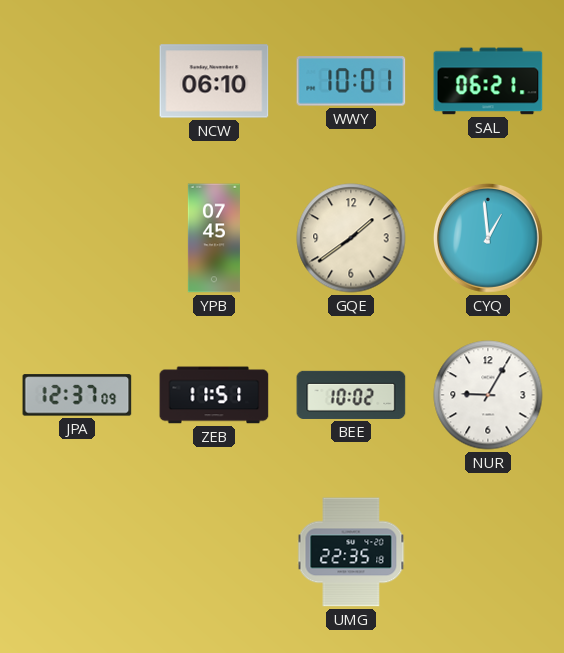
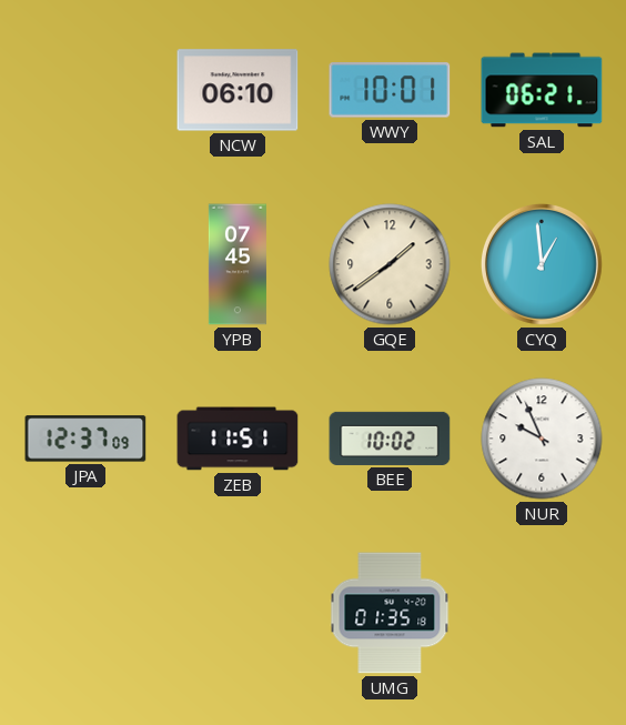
NUR: 9:05 -> 9:56
UMG: 22:35 -> 01:35
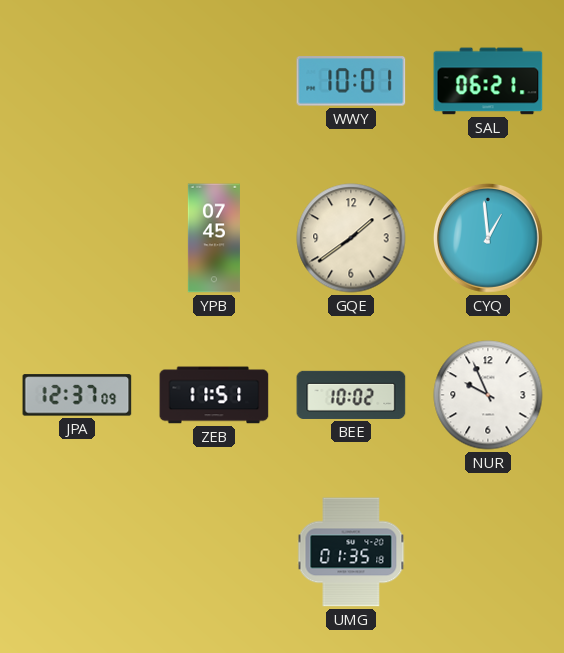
NCW: 06:10 -> none
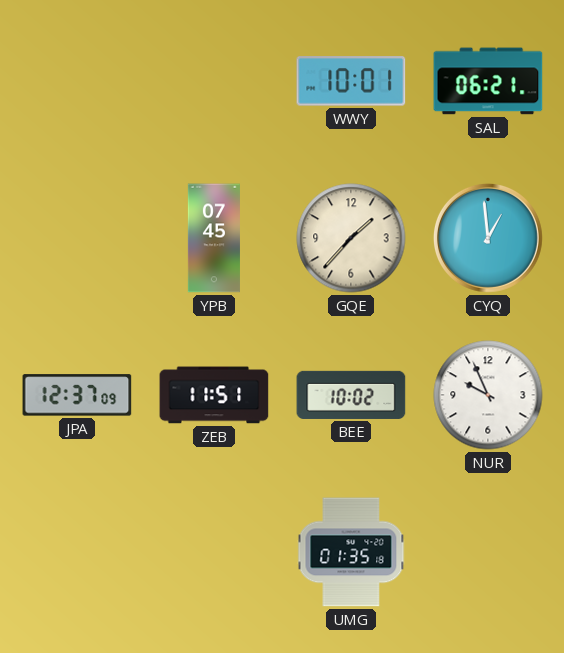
GQE: 1:39 -> 1:37
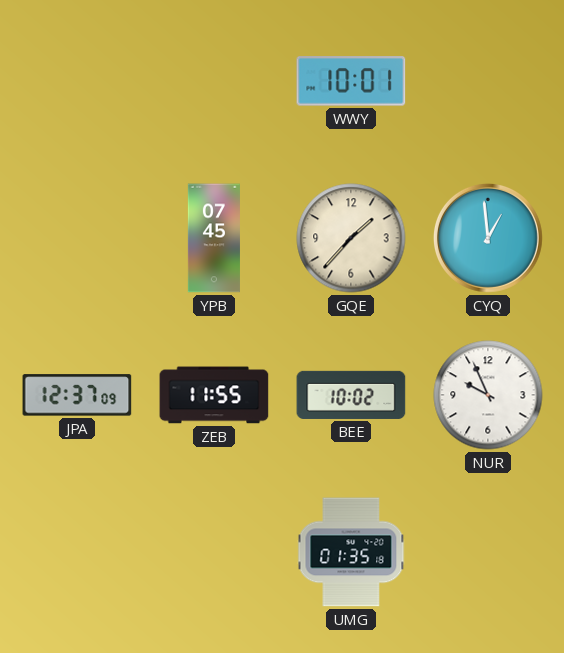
SAL: 06:21 -> none
ZEB: 11:51 -> 11:55
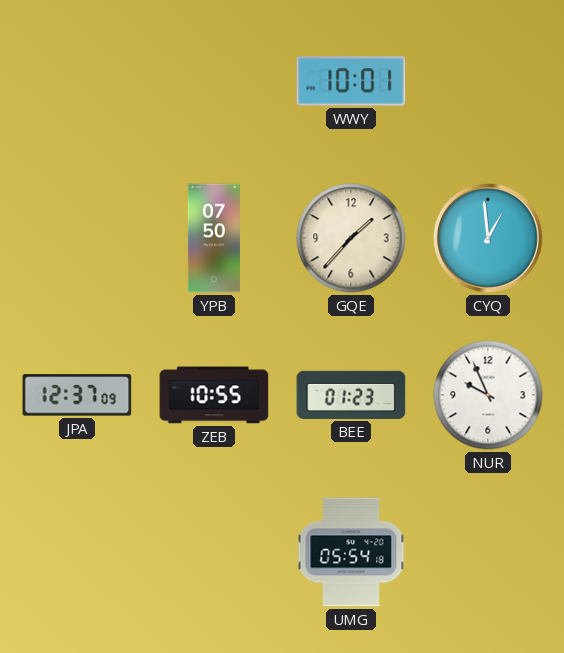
YPB: 07:45 -> 07:50
ZEB: 11:55 -> 10:55
BEE: 10:02 -> 01:23
UMG: 01:35 -> 05:54
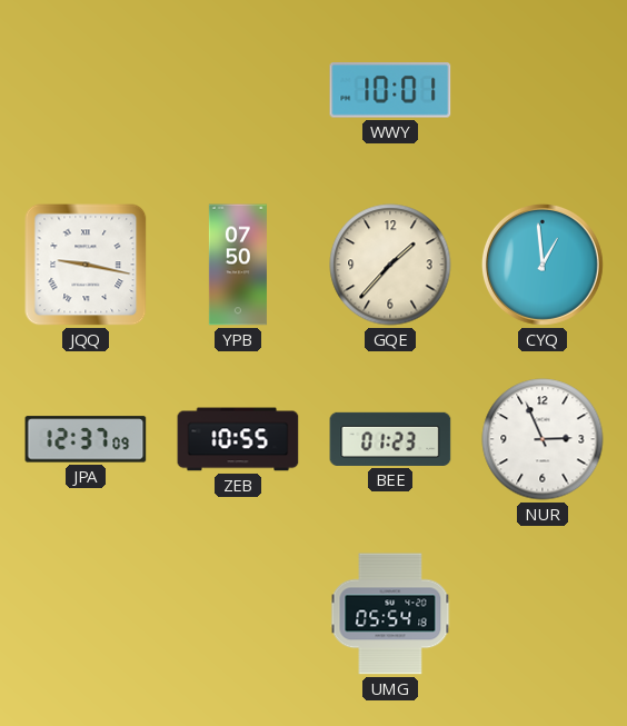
JQQ: none -> 9:17
NUR: 9:56 -> 2:56
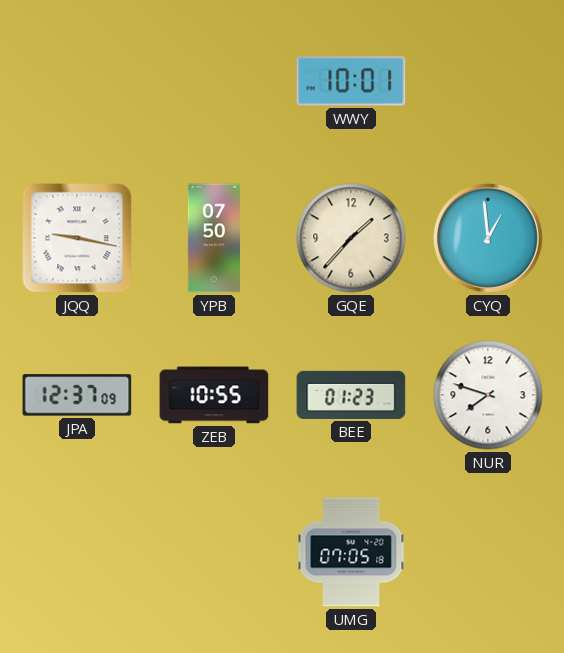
NUR: 2:56 -> 7:48
UMG: 05:54 -> 07:05
